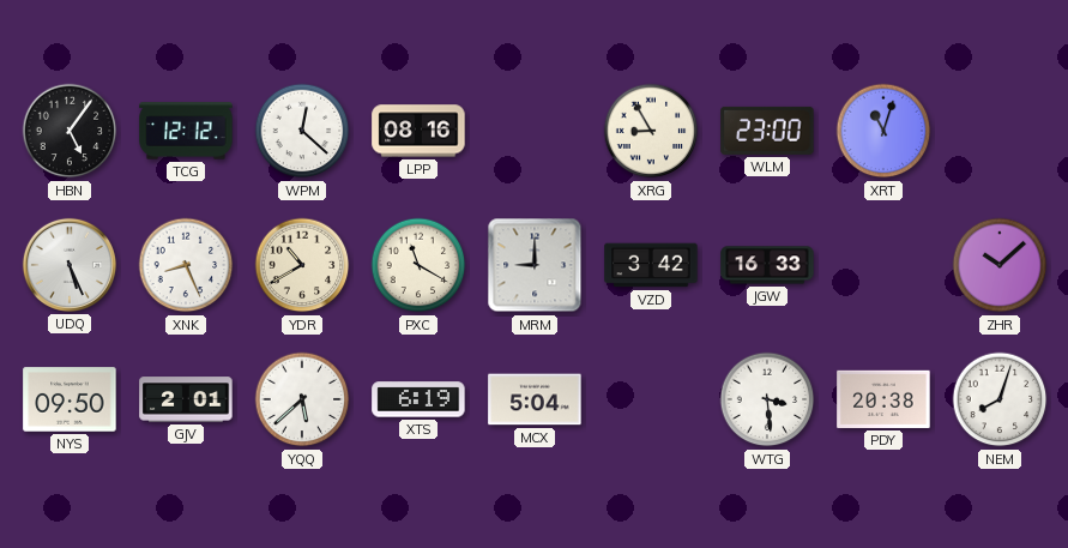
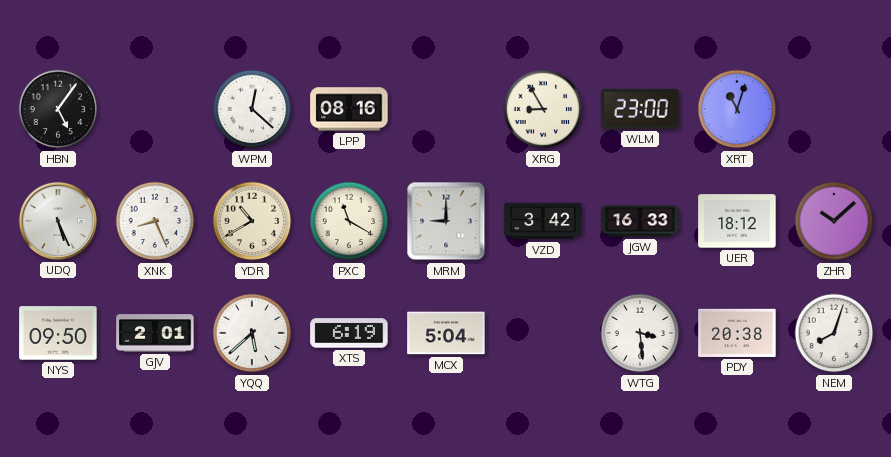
TCG: 12:12 -> none
UER: none -> 18:12
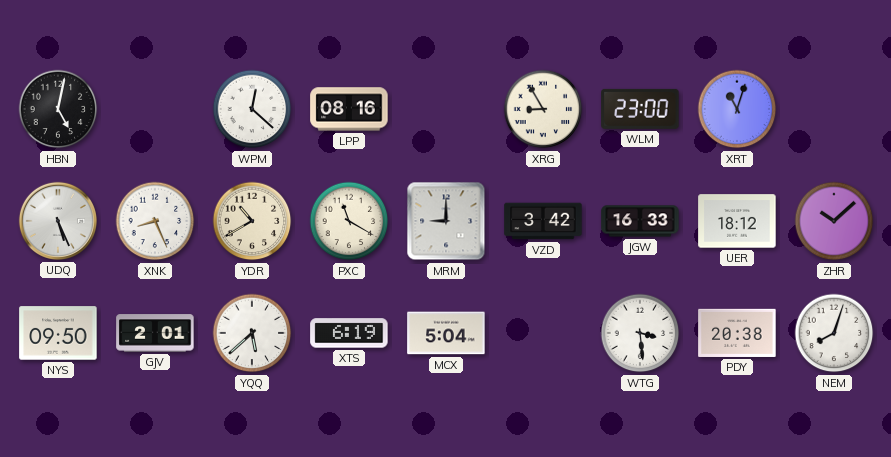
HBN: 5:06 -> 5:02
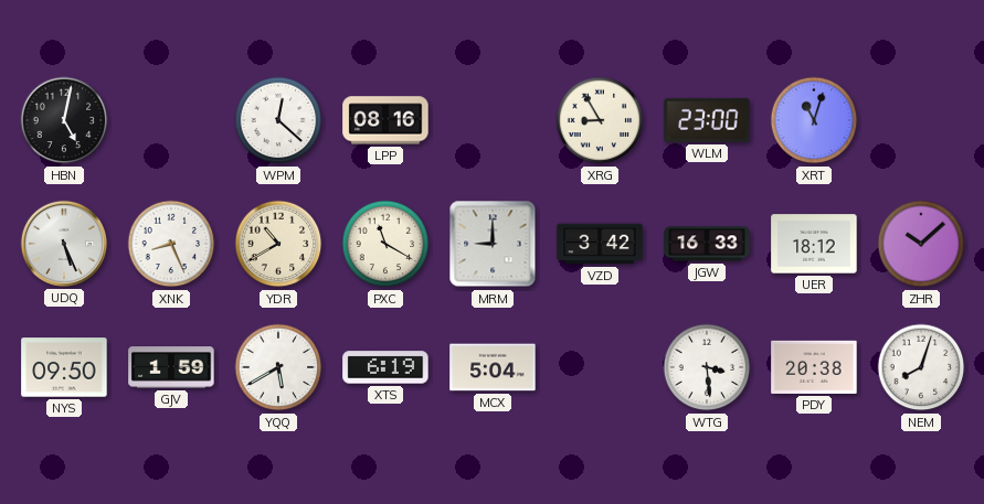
GJV: 2:01 -> 1:59
YQQ: 5:38 -> 5:40
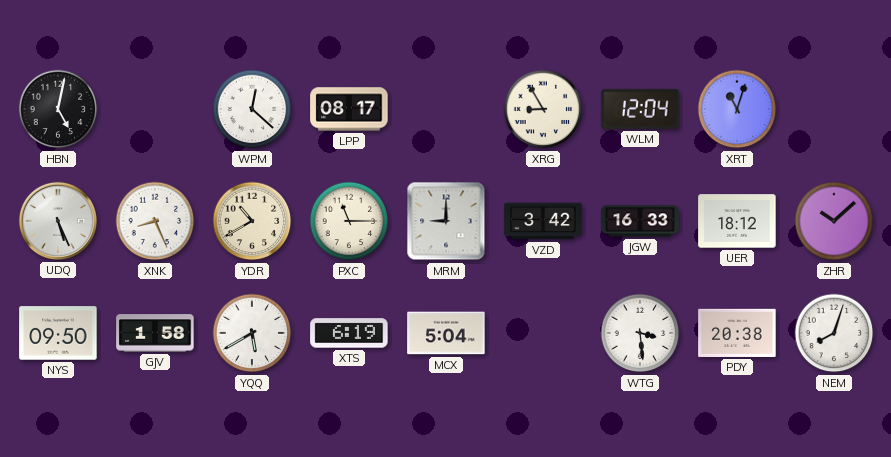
LPP: 08:16 -> 08:17
WLM: 23:00 -> 12:04
PXC: 11:20 -> 11:15
GJV: 1:59 -> 1:58
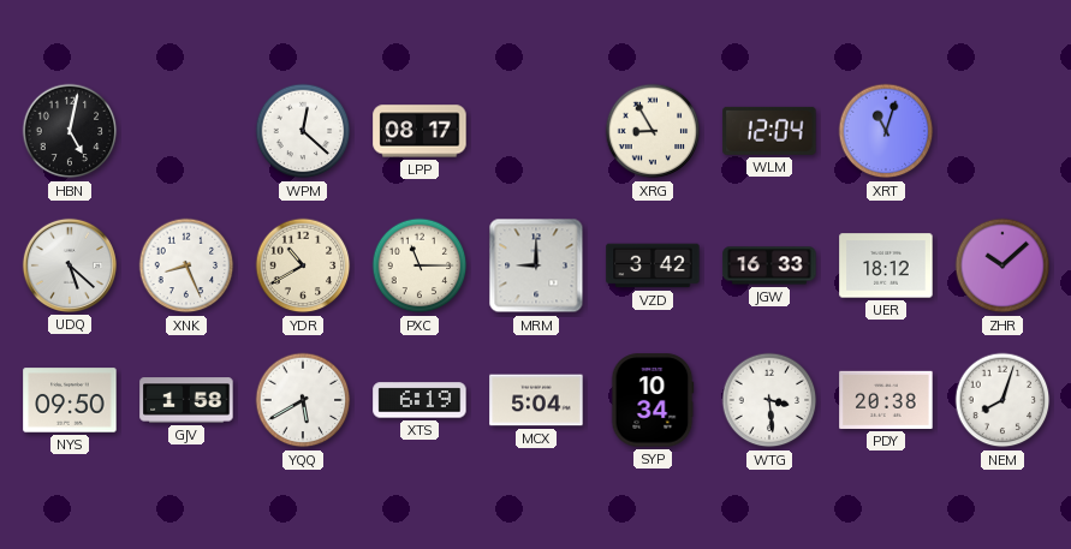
UDQ: 5:26 -> 5:22
SYP: none -> 10:34
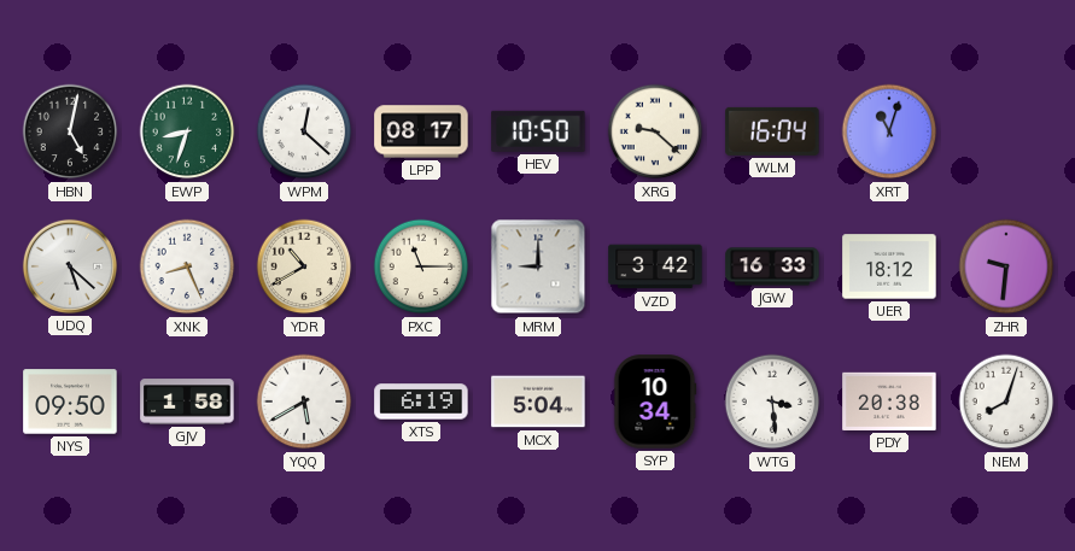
EWP: none -> 8:33
HEV: none -> 10:50
XRG: 8:55 -> 9:22
WLM: 12:04 -> 16:04
ZHR: 10:08 -> 9:31
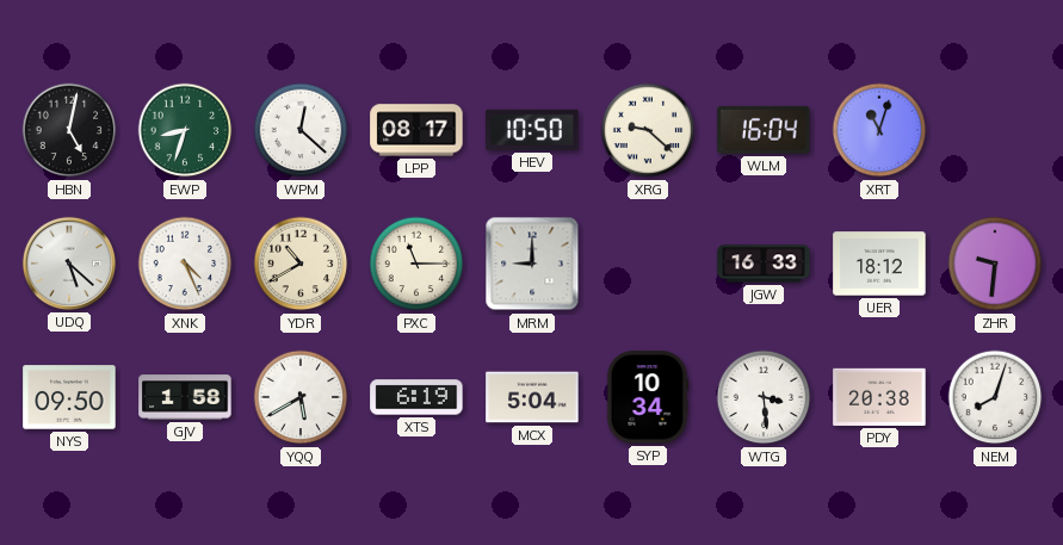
XNK: 8:26 -> 4:26
VZD: 3:42 -> none
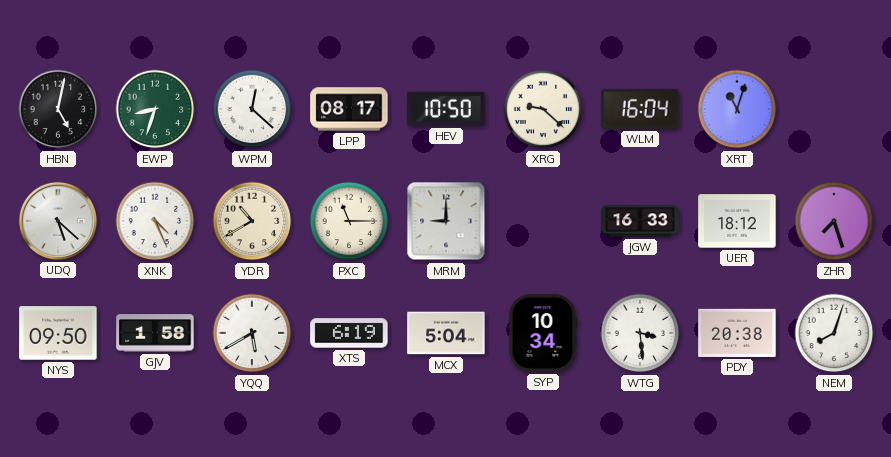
ZHR: 9:31 -> 7:27
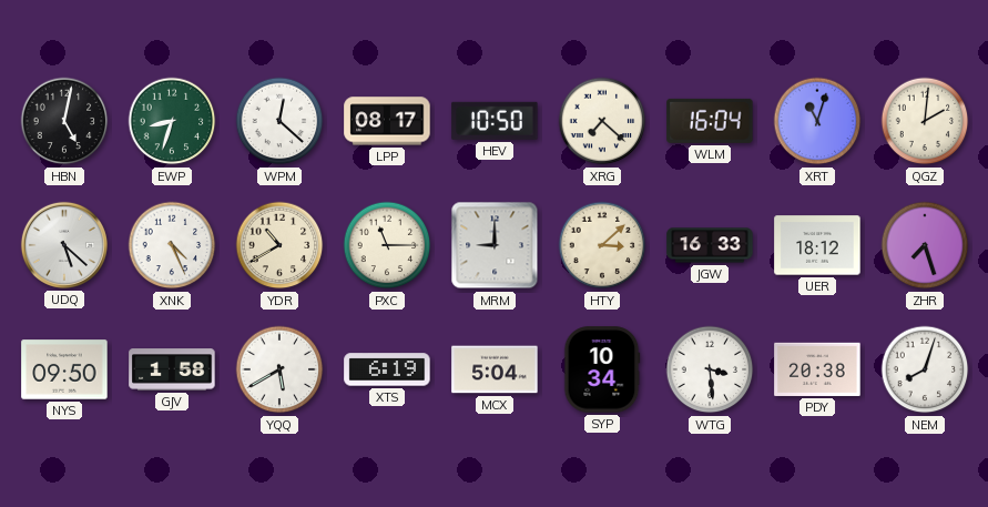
XRG: 9:22 -> 7:22
QGZ: none -> 2:01
HTY: none -> 3:08
